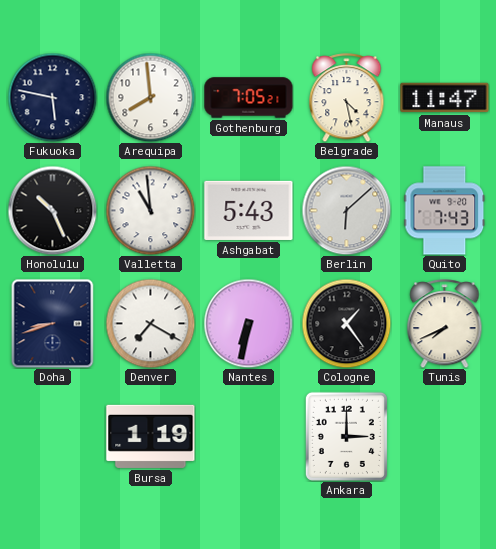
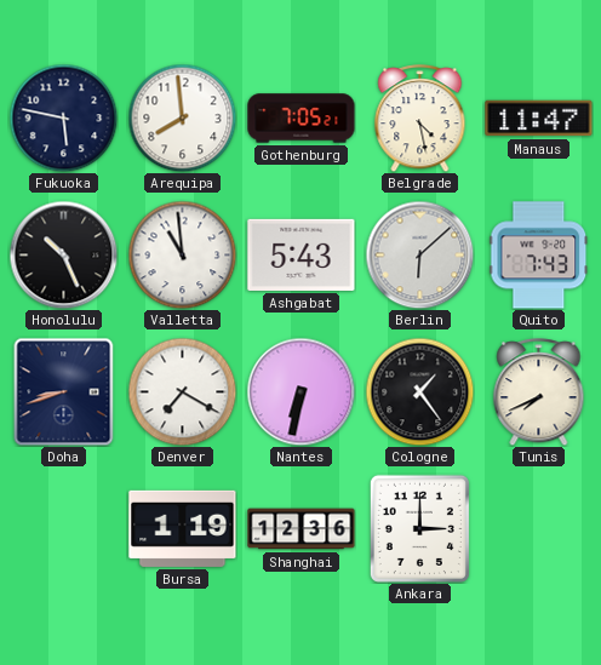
Shanghai: none -> 12:36
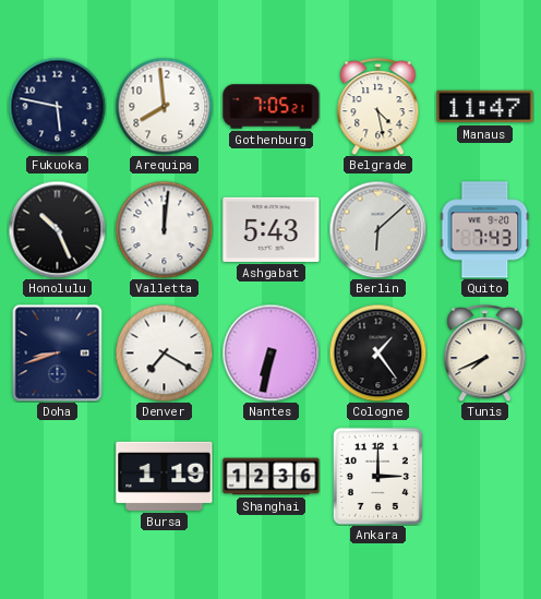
Valletta: 10:59 -> 12:01
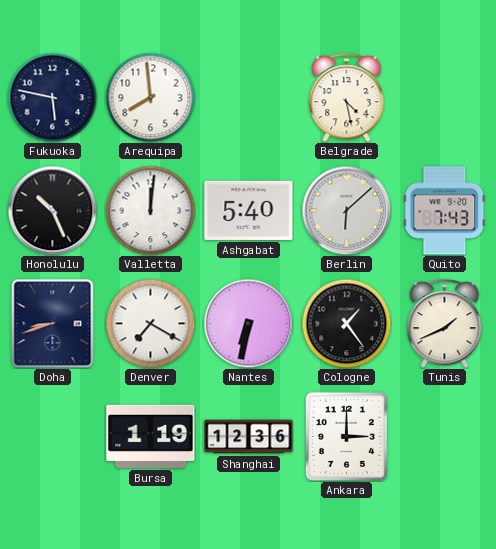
Gothenburg: 7:05 -> none
Manaus: 11:47 -> none
Ashgabat: 5:43 -> 5:40
Tunis: 7:41 -> 1:41
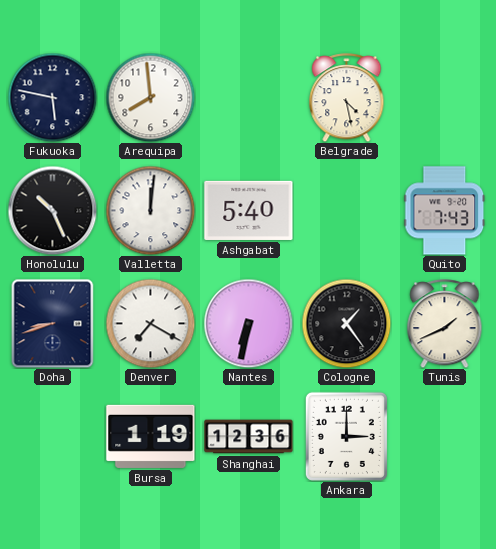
Berlin: 6:08 -> none
